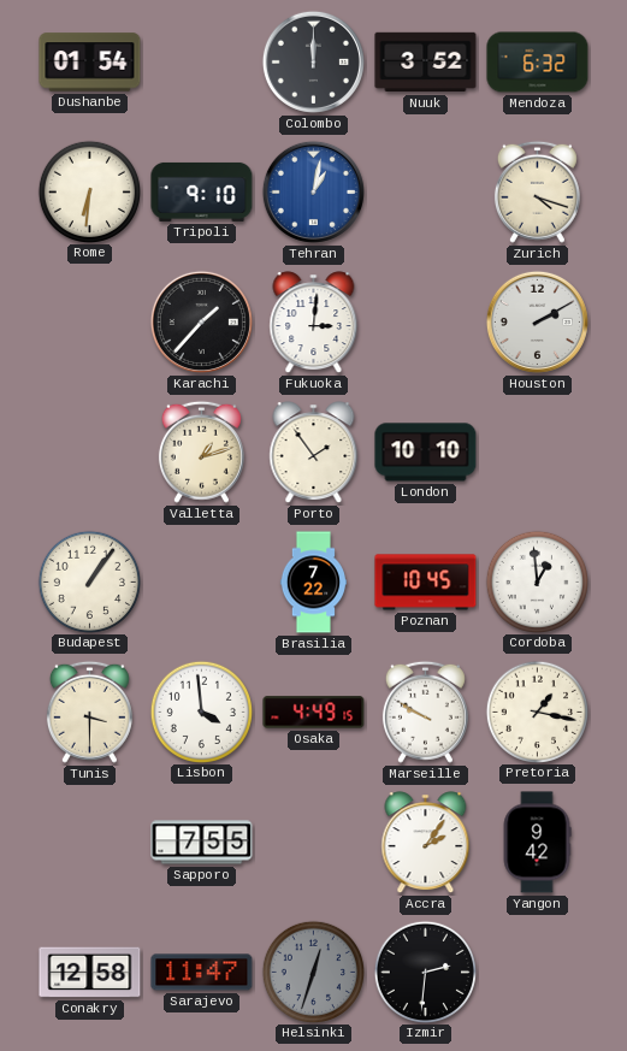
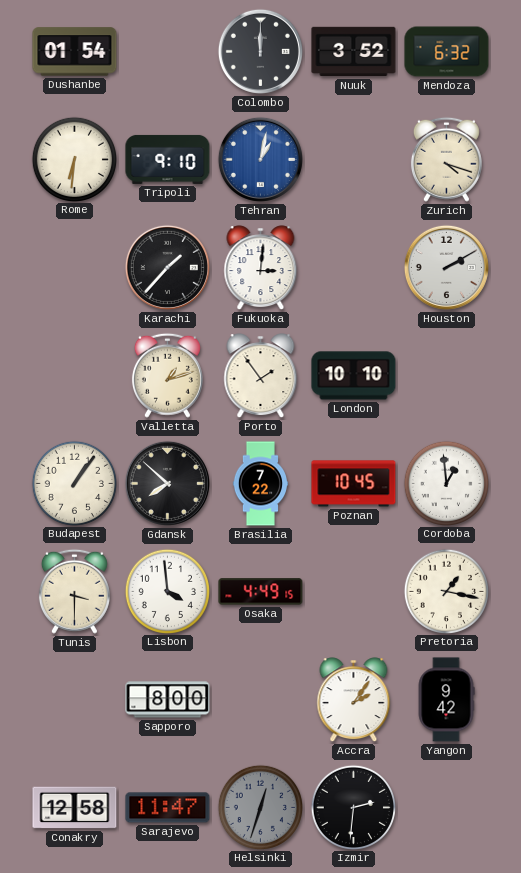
Gdansk: none -> 7:52
Marseille: 9:50 -> none
Sapporo: 7:55 -> 8:00
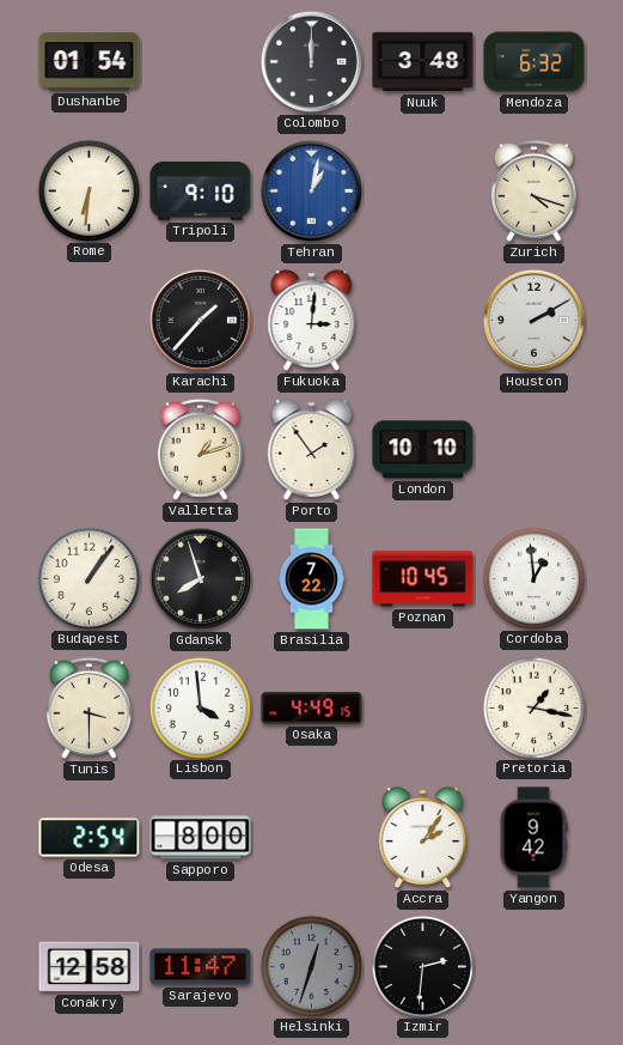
Nuuk: 3:52 -> 3:48
Gdansk: 7:52 -> 7:57
Odesa: none -> 2:54
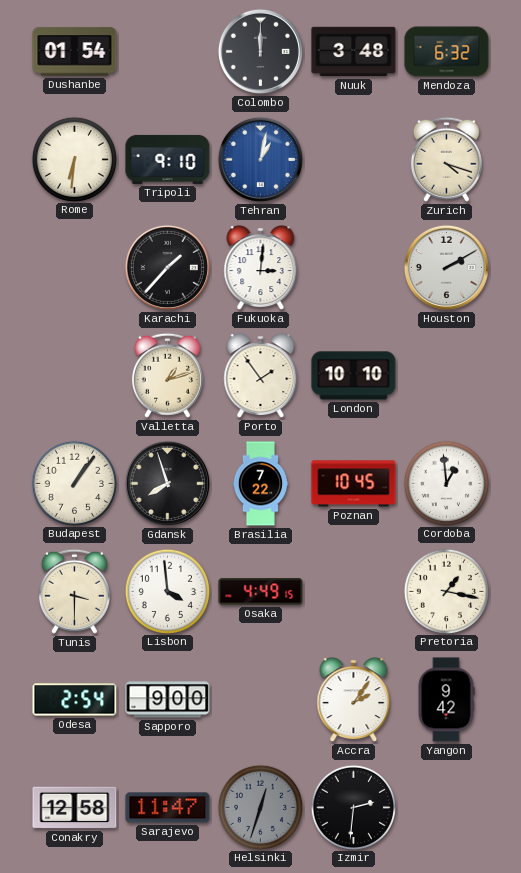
Sapporo: 8:00 -> 9:00
